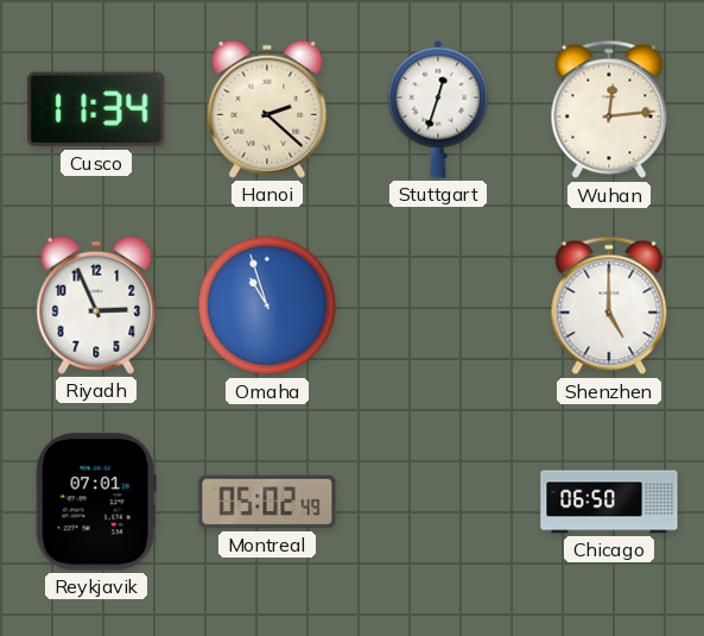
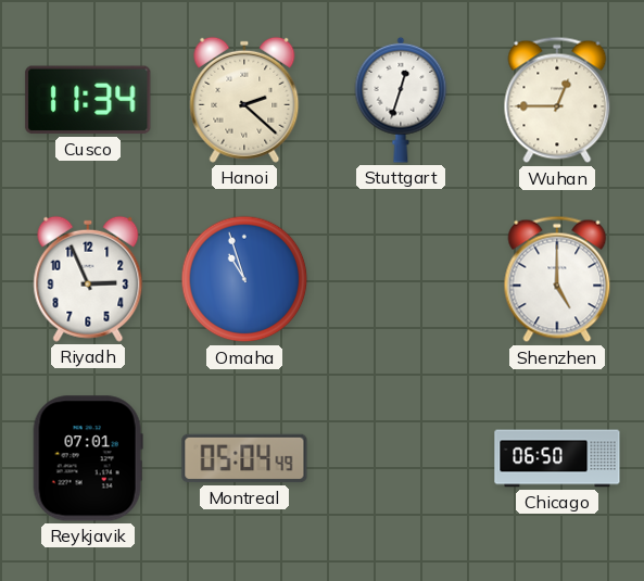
Wuhan: 12:14 -> 12:45
Montreal: 05:02 -> 05:04
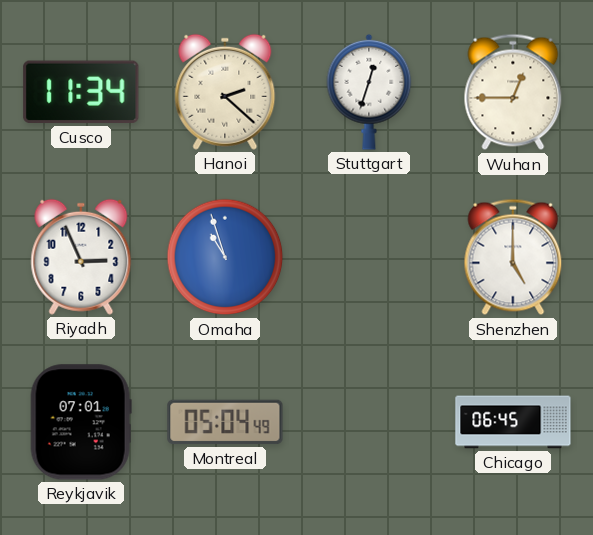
Chicago: 06:50 -> 06:45
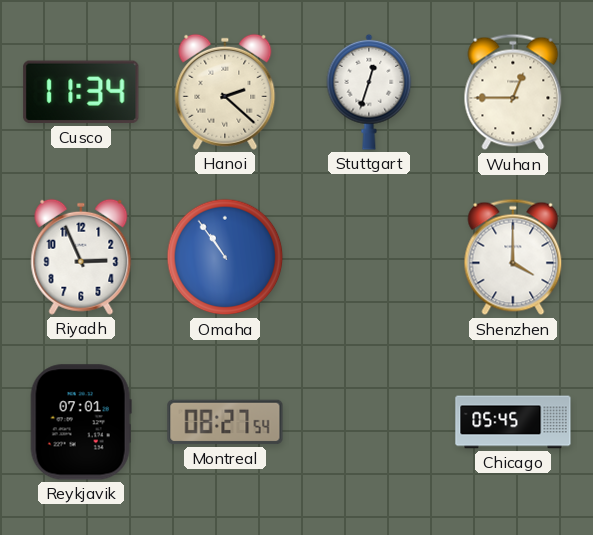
Omaha: 10:57 -> 10:54
Shenzhen: 5:00 -> 4:00
Montreal: 05:04 -> 08:27
Chicago: 06:45 -> 05:45
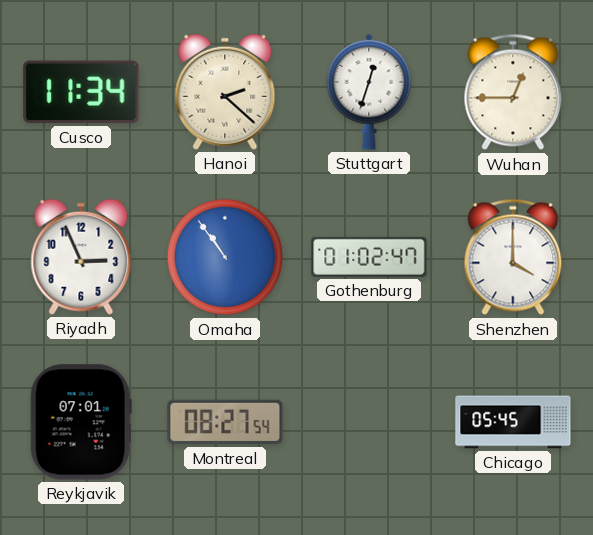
Gothenburg: none -> 01:02
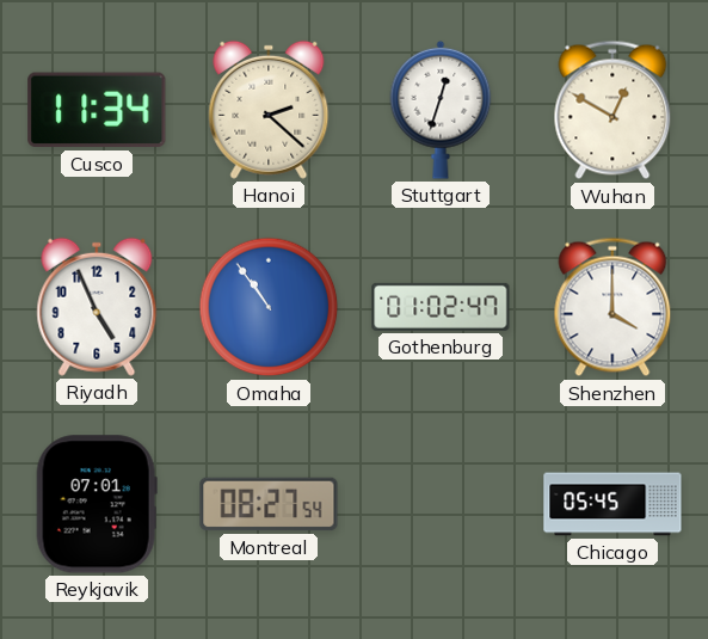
Wuhan: 12:45 -> 12:50
Riyadh: 2:56 -> 4:56
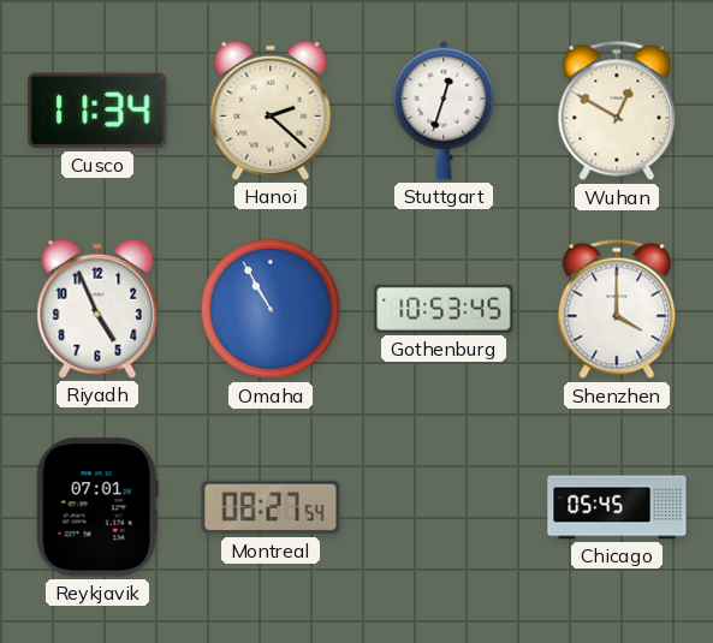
Omaha: 10:54 -> 10:55
Gothenburg: 01:02 -> 10:53
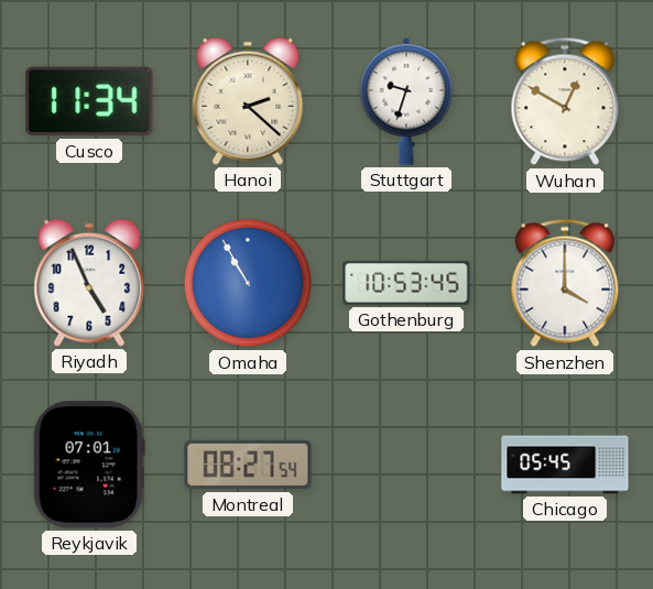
Stuttgart: 12:33 -> 9:33
